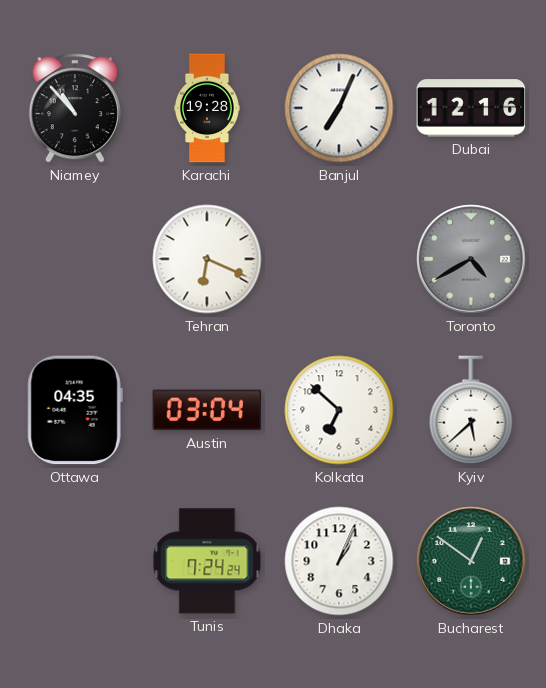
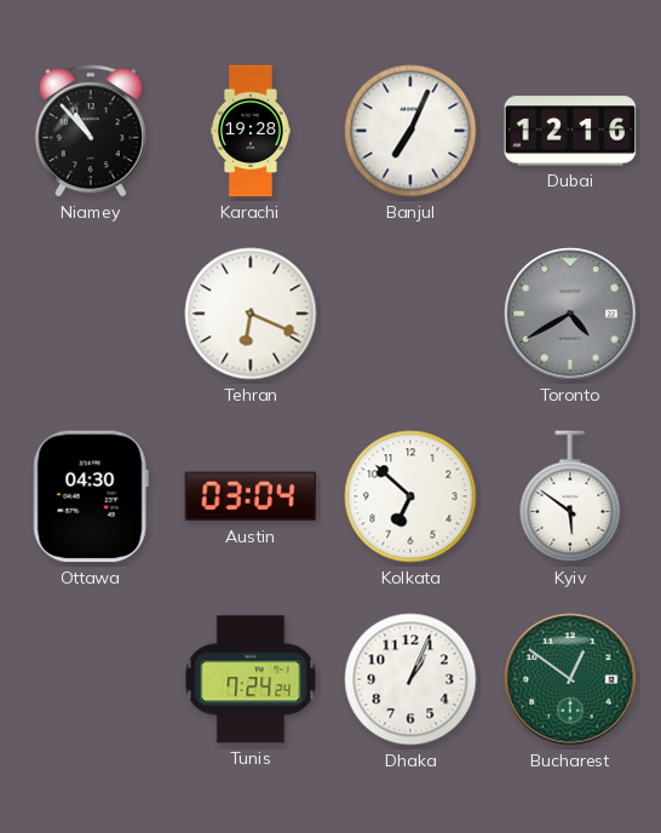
Ottawa: 04:35 -> 04:30
Kyiv: 5:38 -> 5:51
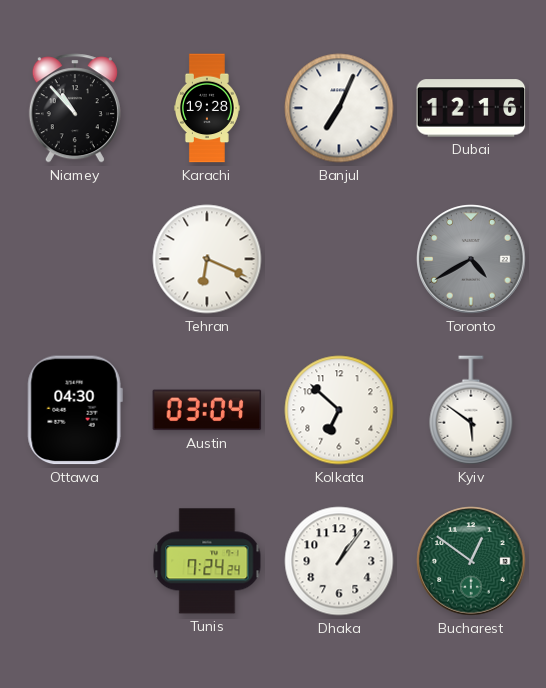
Dhaka: 1:04 -> 1:06
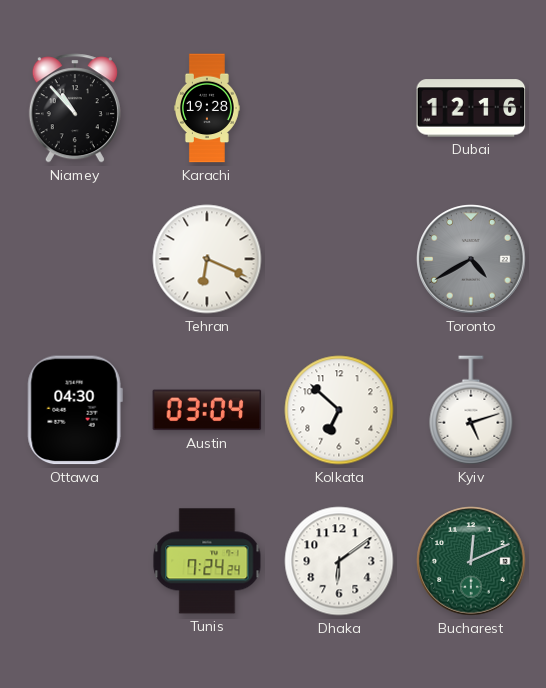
Banjul: 7:04 -> none
Kyiv: 5:51 -> 5:12
Dhaka: 1:06 -> 6:09
Bucharest: 12:51 -> 12:11
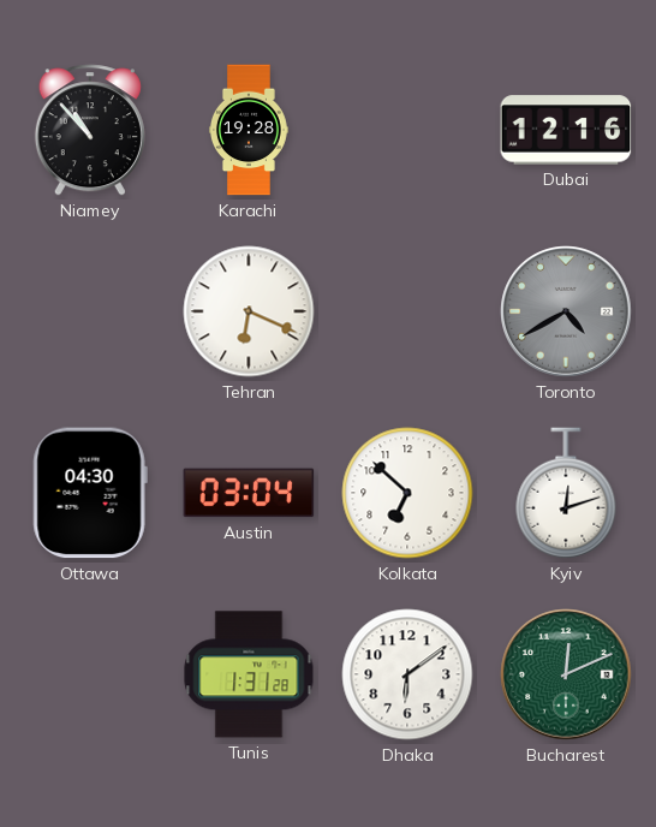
Kyiv: 5:12 -> 12:12
Tunis: 7:24 -> 1:31
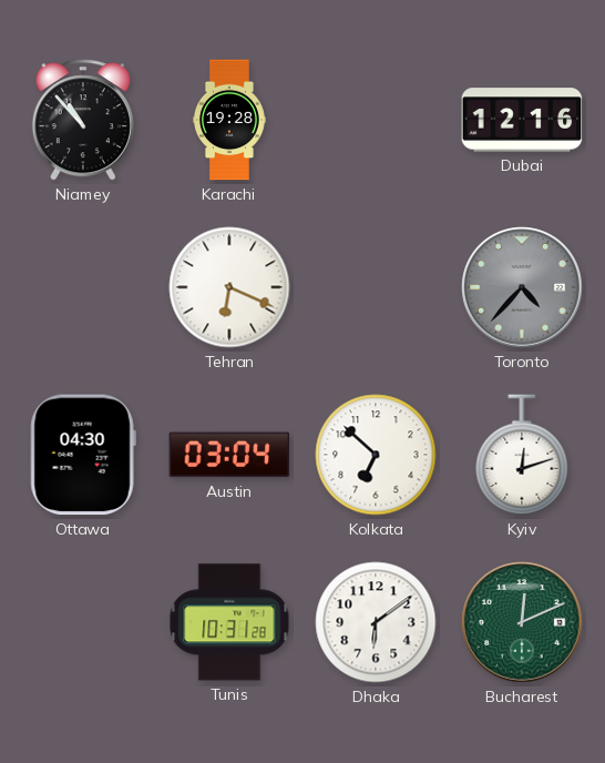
Toronto: 4:40 -> 4:37
Tunis: 1:31 -> 10:31
